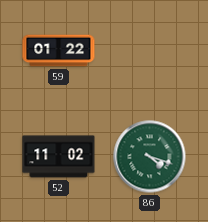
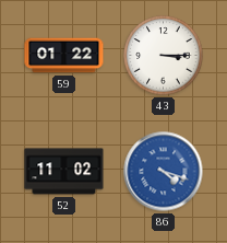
43: none -> 3:15
86 dial: green -> blue
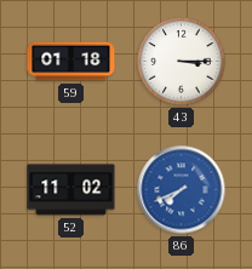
59: 01:22 -> 01:18
86: 4:18 -> 7:41
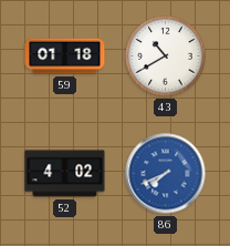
43: 3:15 -> 10:40
52: 11:02 -> 4:02
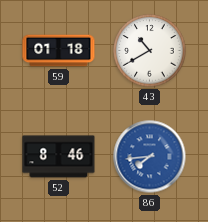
52: 4:02 -> 8:46
86: 7:41 -> 7:44
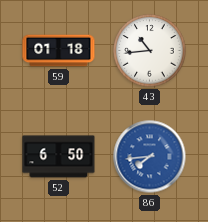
43: 10:40 -> 10:44
52: 8:46 -> 6:50
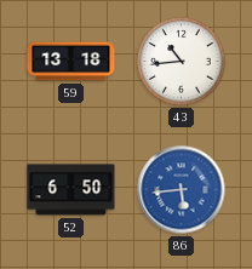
59: 01:18 -> 13:18
86: 7:44 -> 5:44
